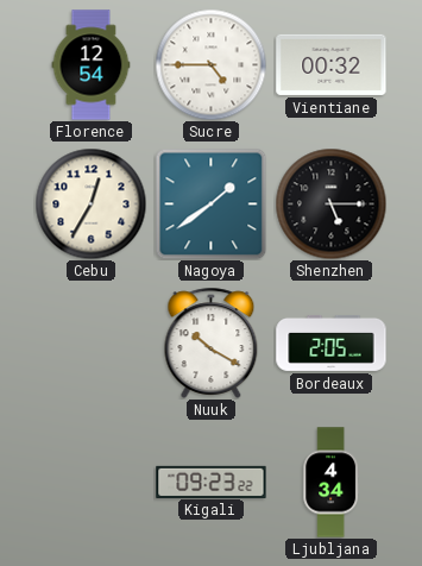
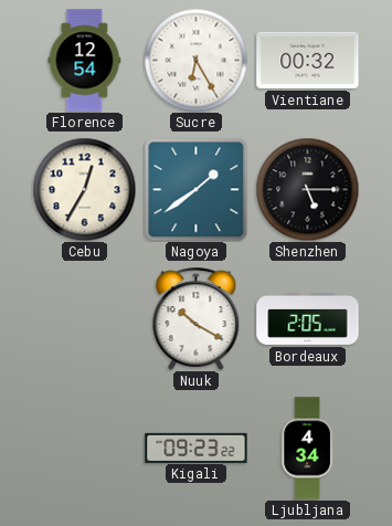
Sucre: 4:45 -> 6:25
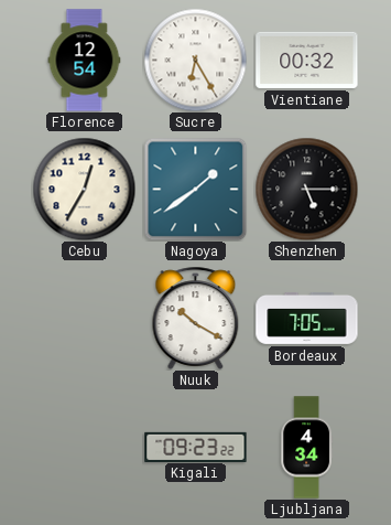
Bordeaux: 2:05 -> 7:05
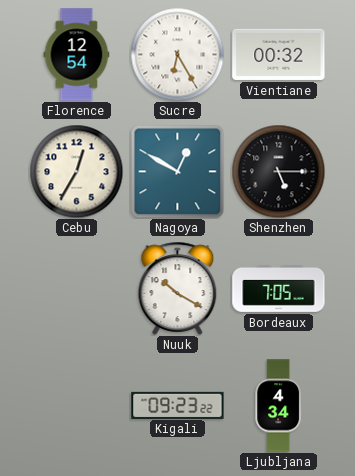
Nagoya: 1:39 -> 12:50
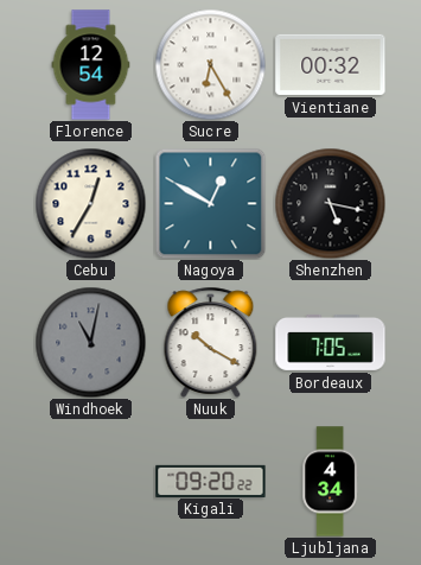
Shenzhen: 5:15 -> 5:17
Windhoek: none -> 11:02
Kigali: 09:23 -> 09:20
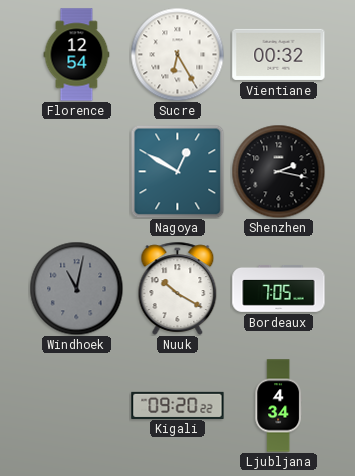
Cebu: 12:35 -> none
Shenzhen: 5:17 -> 2:17
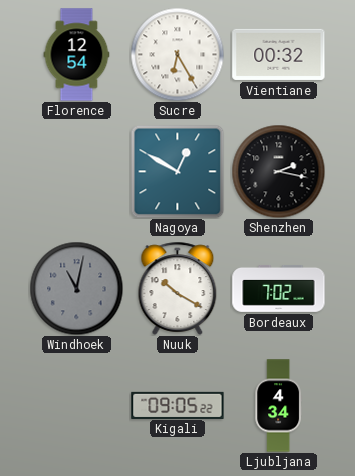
Bordeaux: 7:05 -> 7:02
Kigali: 09:20 -> 09:05
